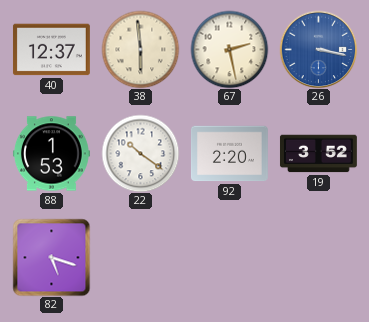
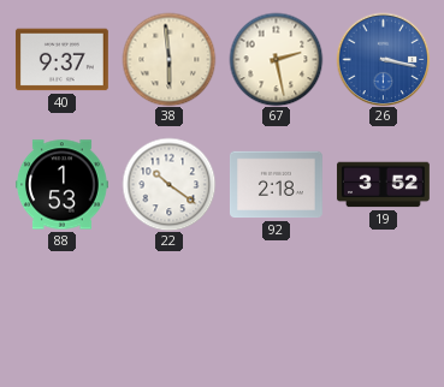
40: 12:37 -> 9:37
92: 2:20 -> 2:18
82: 5:18 -> none
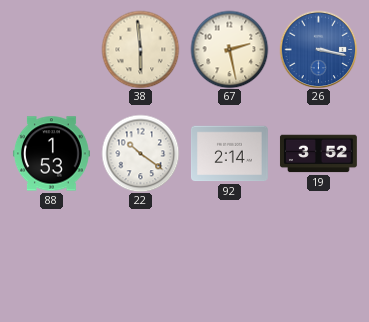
40: 9:37 -> none
92: 2:18 -> 2:14
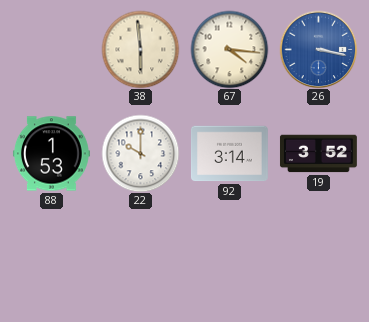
67: 2:28 -> 4:16
22: 10:21 -> 10:00
92: 2:14 -> 3:14
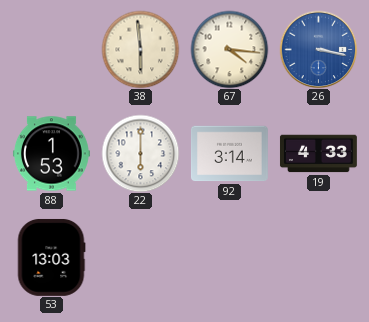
22: 10:00 -> 6:00
19: 3:52 -> 4:33
53: none -> 13:03
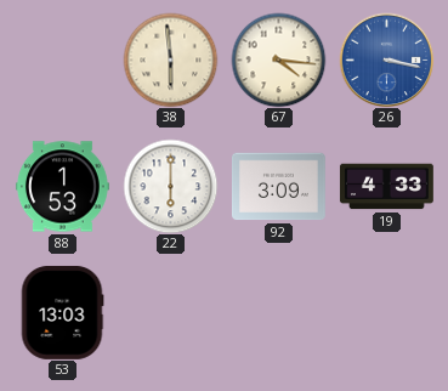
92: 3:14 -> 3:09
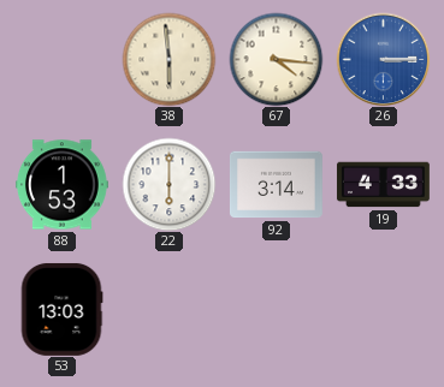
26: 3:17 -> 3:15
92: 3:09 -> 3:14
